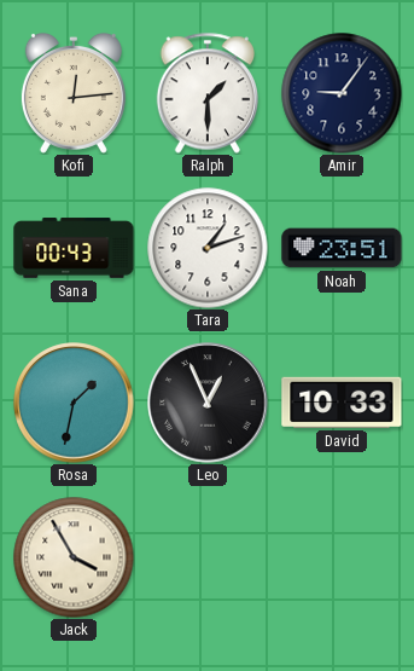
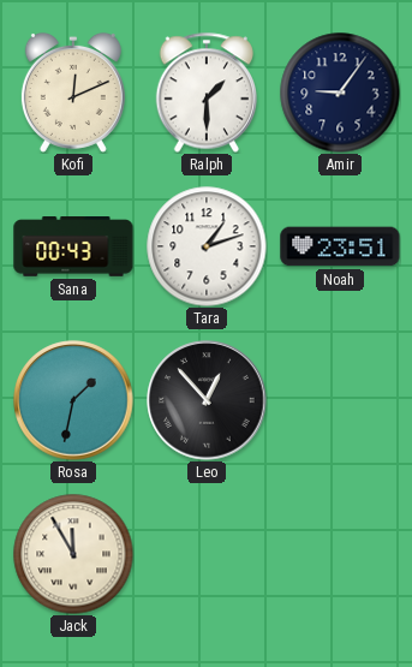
Kofi: 12:14 -> 12:11
Leo: 12:56 -> 12:53
David: 10:33 -> none
Jack: 3:55 -> 11:55
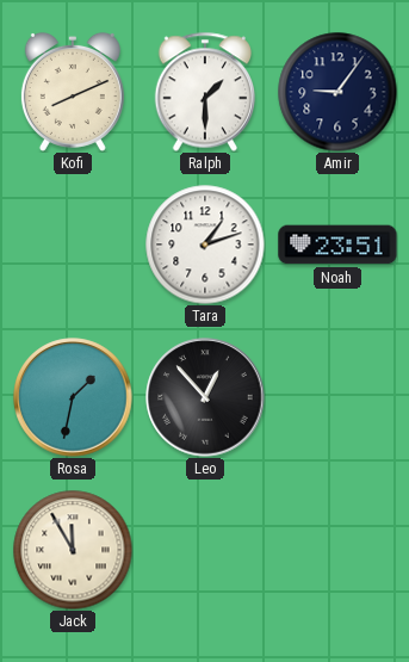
Kofi: 12:11 -> 8:11
Sana: 00:43 -> none
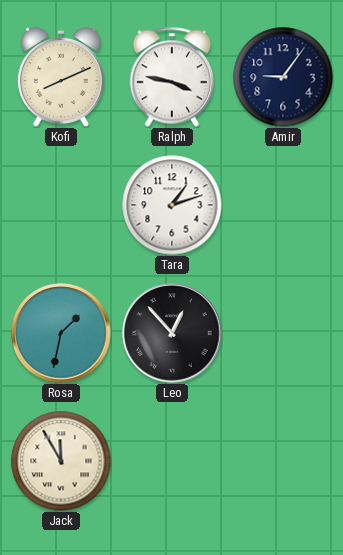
Ralph: 1:30 -> 3:47
Noah: 23:51 -> none
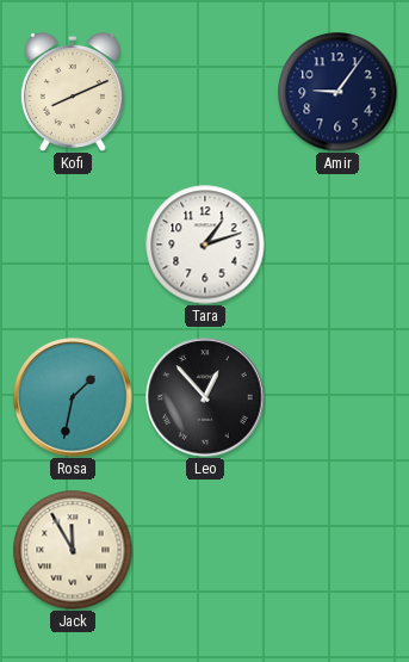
Ralph: 3:47 -> none
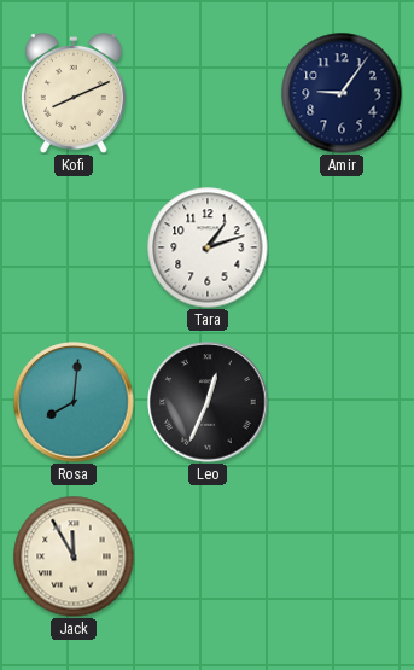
Rosa: 1:32 -> 8:01
Leo: 12:53 -> 12:34
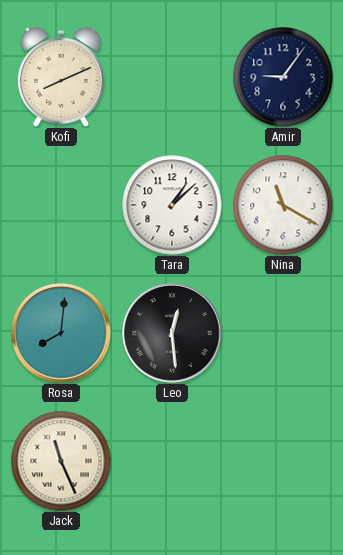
Tara: 1:12 -> 1:08
Nina: none -> 11:20
Leo: 12:34 -> 12:29
Jack: 11:55 -> 11:26
